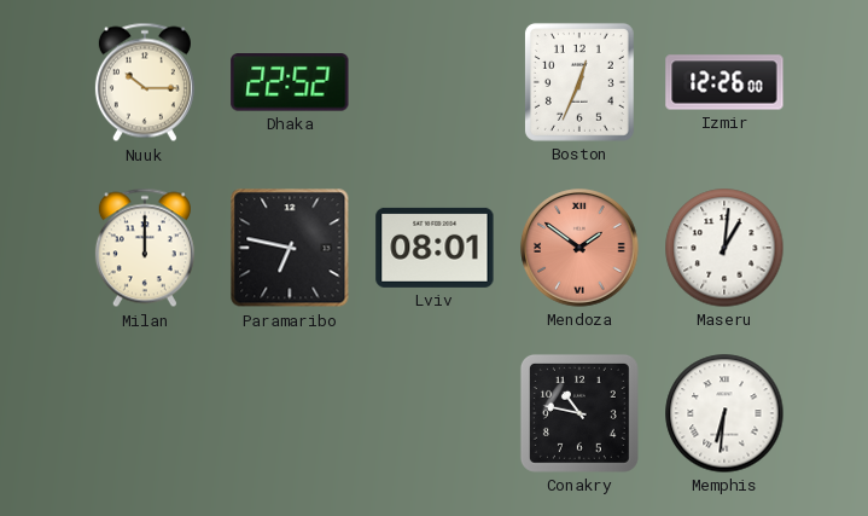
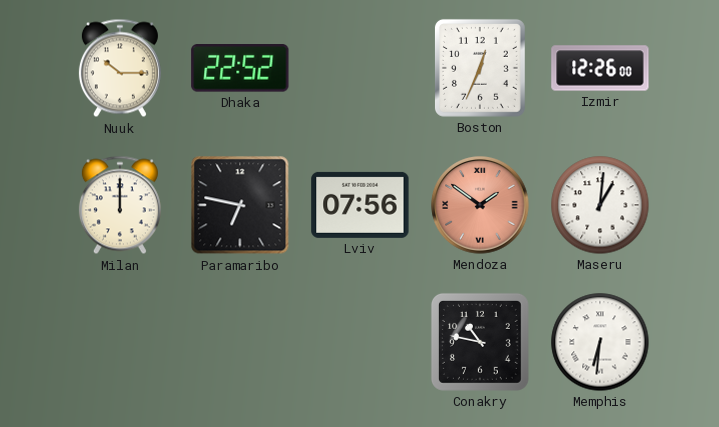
Lviv: 08:01 -> 07:56
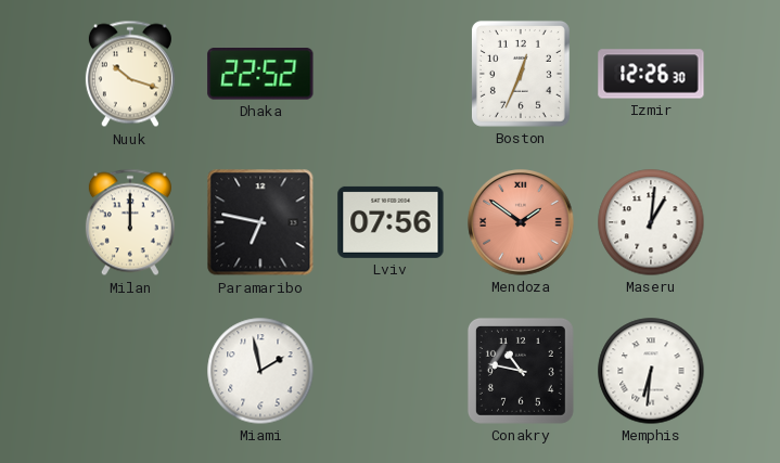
Nuuk: 10:15 -> 10:18
Izmir: 12:26:00 -> 12:26:30
Miami: none -> 1:58
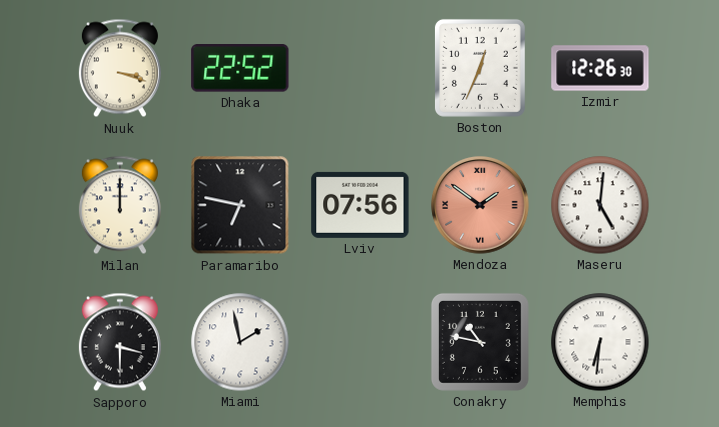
Nuuk: 10:18 -> 3:18
Maseru: 1:01 -> 5:01
Sapporo: none -> 3:30
